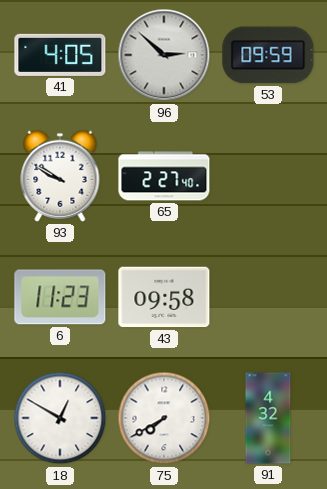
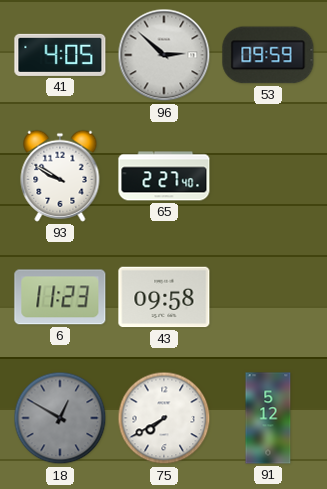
18 dial: white -> grey
91: 4:32 -> 5:12
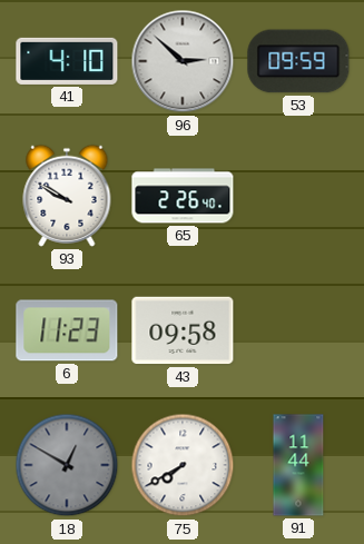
41: 4:05 -> 4:10
65: 2:27 -> 2:26
91: 5:12 -> 11:44
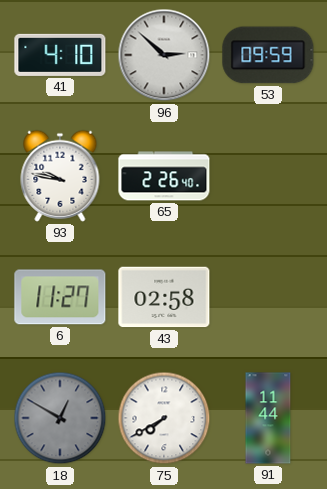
93: 9:50 -> 9:47
6: 11:23 -> 11:27
43: 09:58 -> 02:58
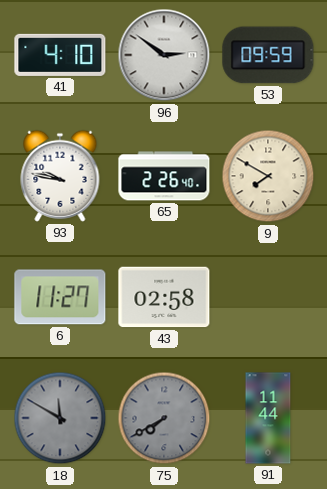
96: 2:52 -> 2:51
9: none -> 7:50
18: 12:50 -> 11:50
75 dial: white -> grey
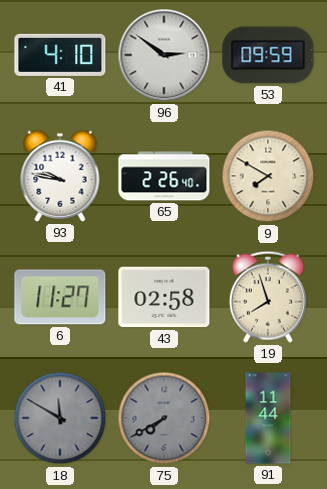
19: none -> 7:57
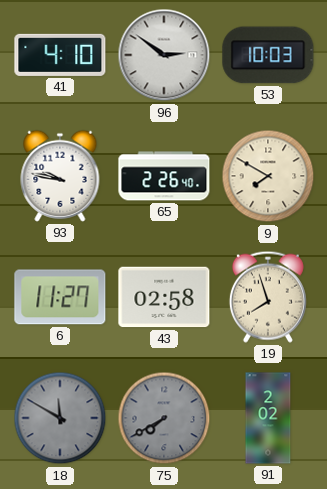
53: 09:59 -> 10:03
91: 11:44 -> 2:02
